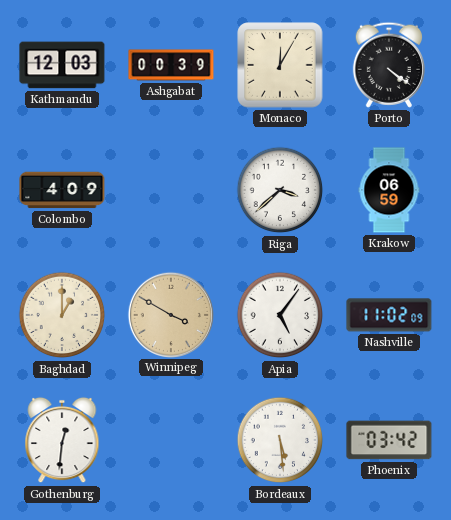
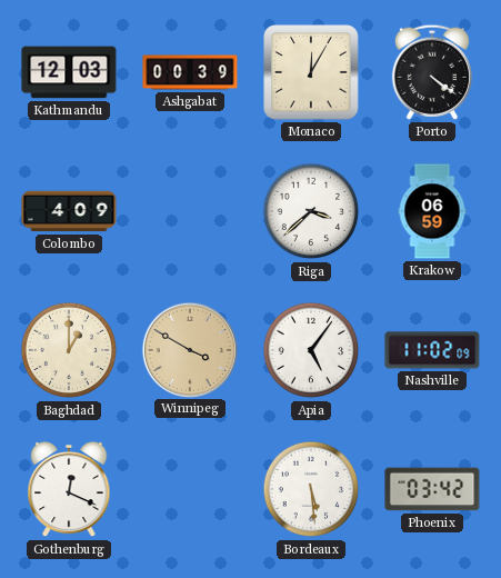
Gothenburg: 12:31 -> 12:19
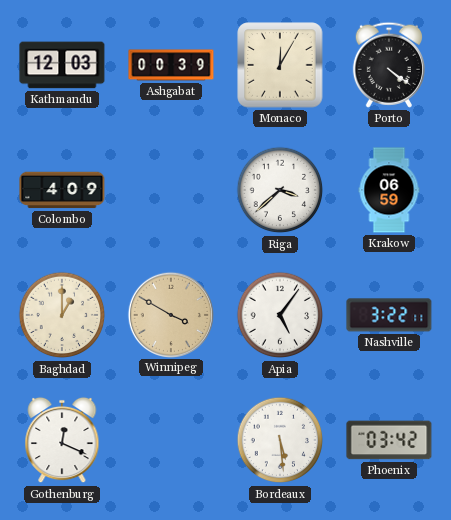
Nashville: 11:02 -> 3:22
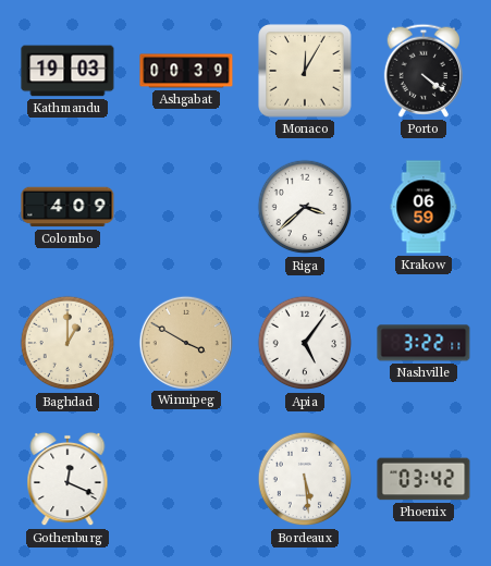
Kathmandu: 12:03 -> 19:03
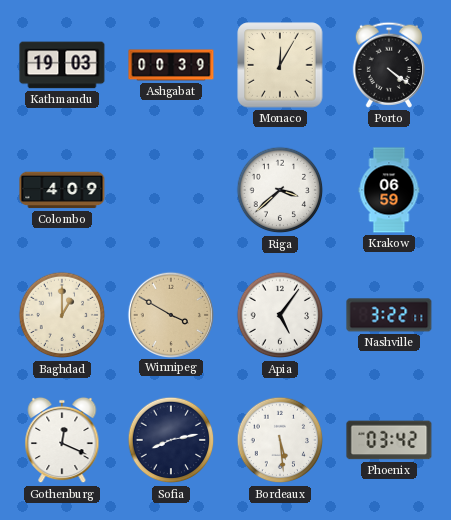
Sofia: none -> 8:13
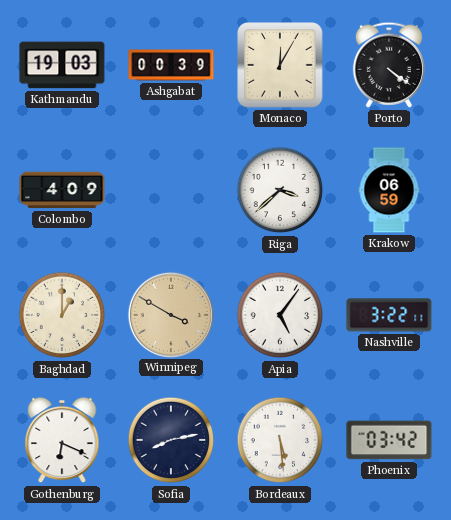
Gothenburg: 12:19 -> 6:19
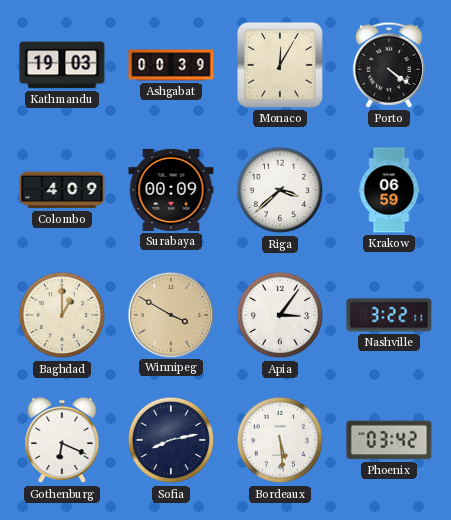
Surabaya: none -> 00:09
Apia: 5:06 -> 3:06
